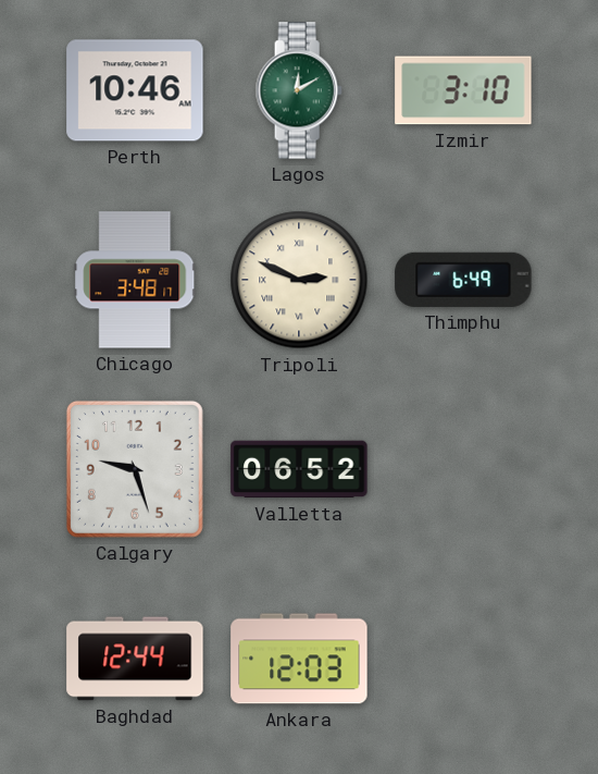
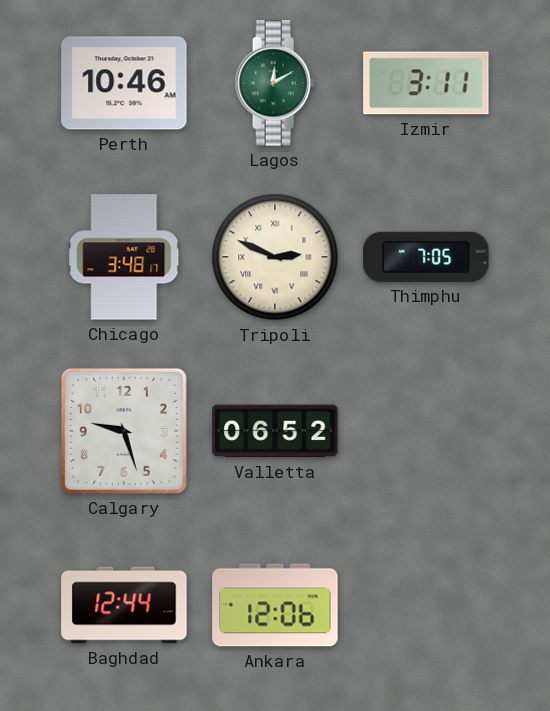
Izmir: 3:10 -> 3:11
Thimphu: 6:49 -> 7:05
Ankara: 12:03 -> 12:06
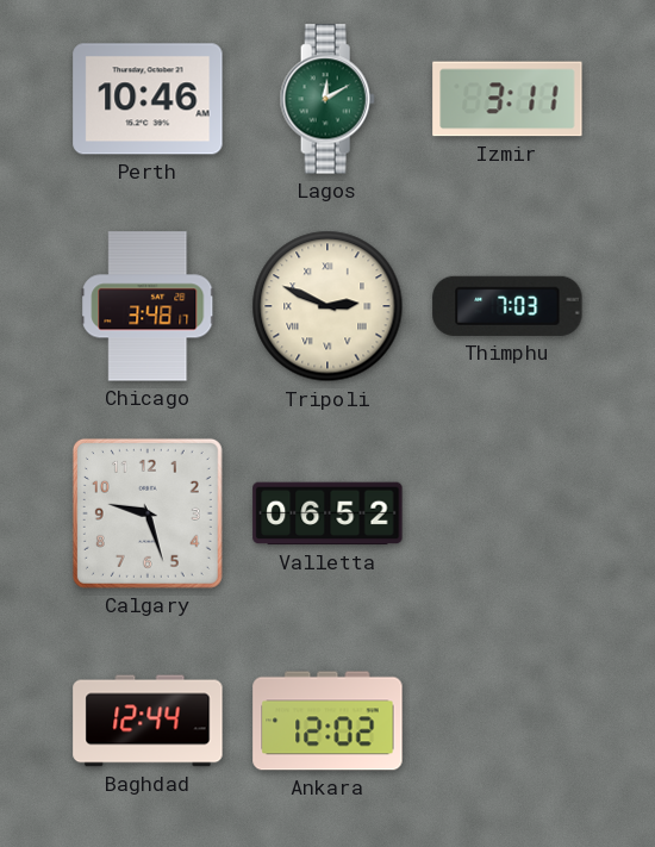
Thimphu: 7:05 -> 7:03
Ankara: 12:06 -> 12:02
